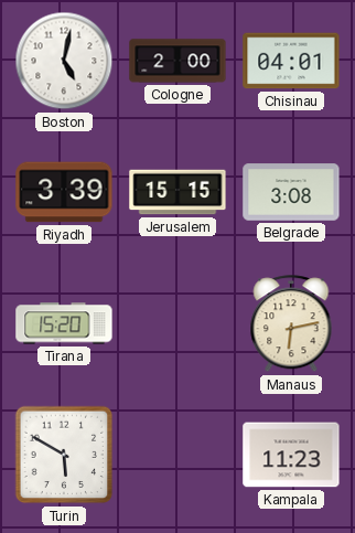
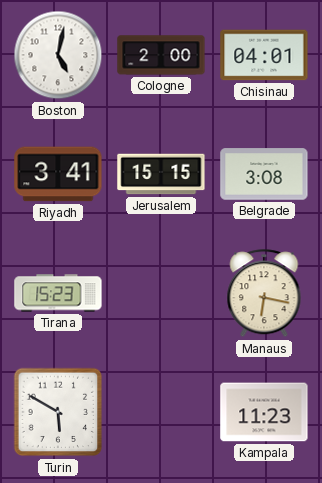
Riyadh: 3:39 -> 3:41
Tirana: 15:20 -> 15:23
Manaus: 6:13 -> 6:17
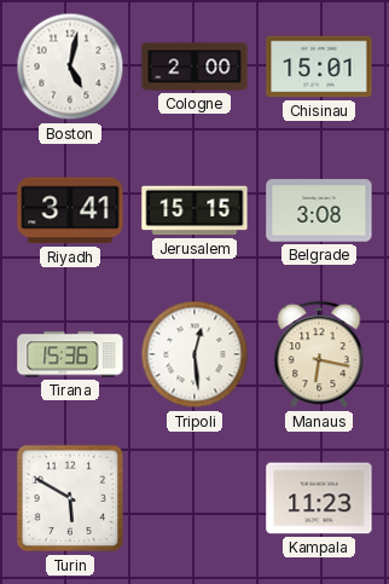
Chisinau: 04:01 -> 15:01
Tirana: 15:23 -> 15:36
Tripoli: none -> 12:29
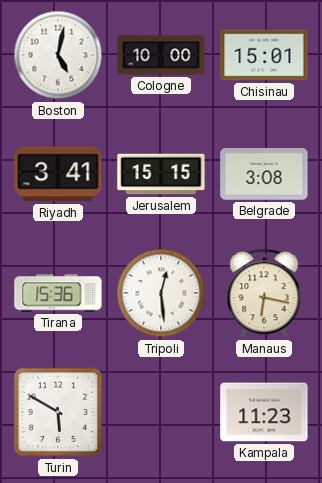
Cologne: 2:00 -> 10:00
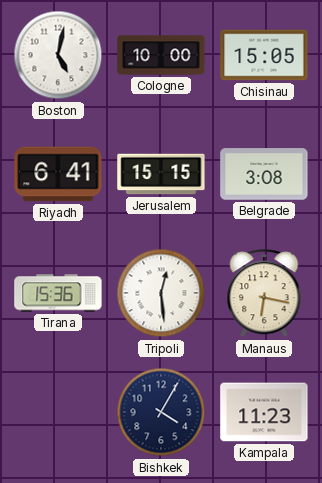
Chisinau: 15:01 -> 15:05
Riyadh: 3:41 -> 6:41
Turin: 5:50 -> none
Bishkek: none -> 4:05
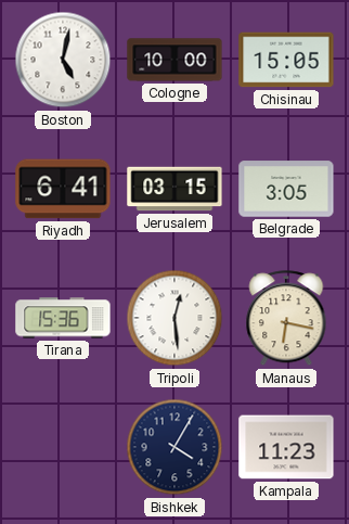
Jerusalem: 15:15 -> 03:15
Belgrade: 3:08 -> 3:05
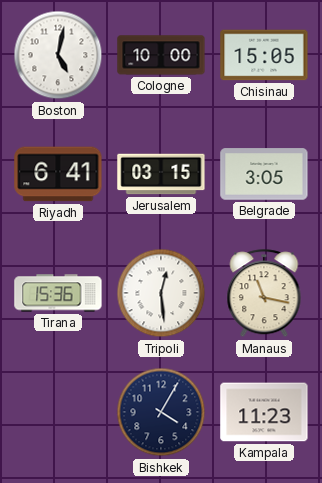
Manaus: 6:17 -> 11:17
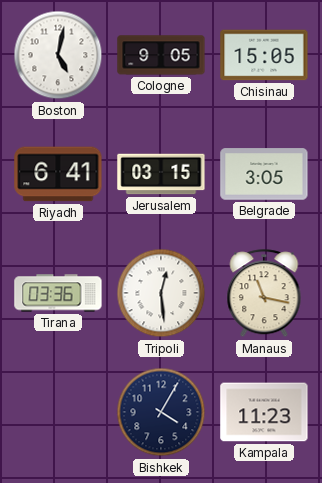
Cologne: 10:00 -> 9:05
Tirana: 15:36 -> 03:36
